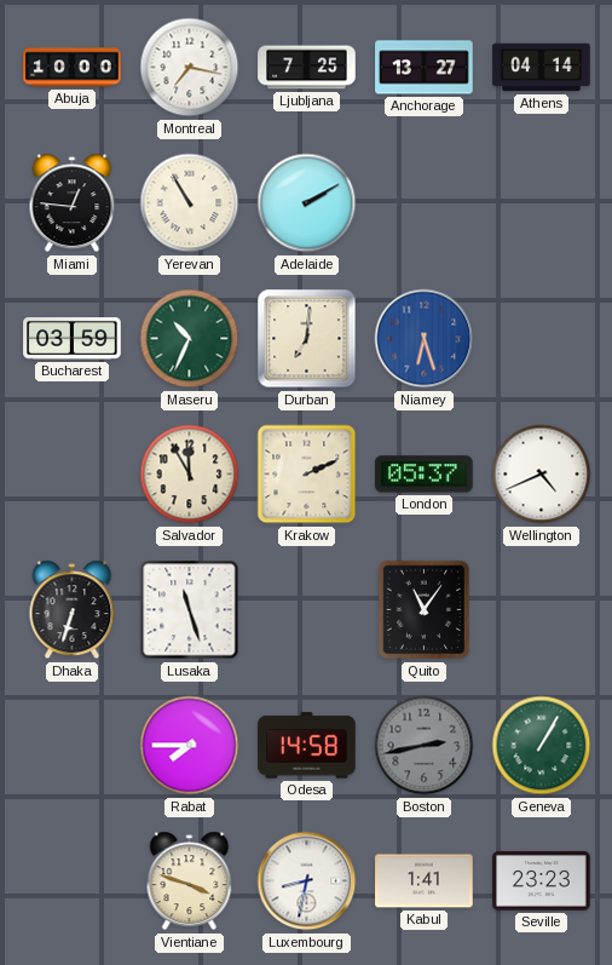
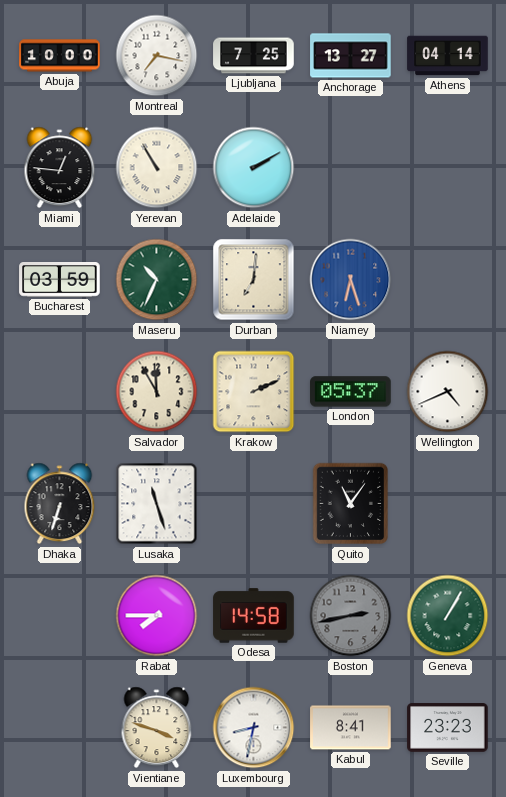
Kabul: 1:41 -> 8:41
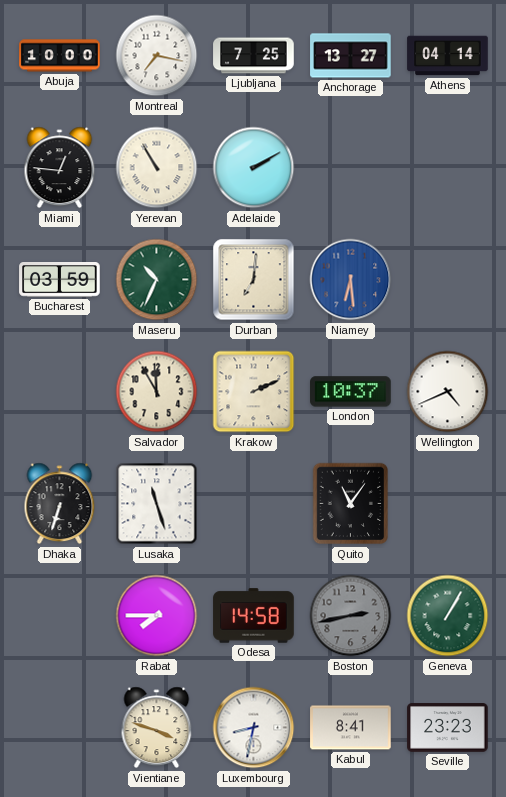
Niamey: 6:27 -> 6:29
London: 05:37 -> 10:37
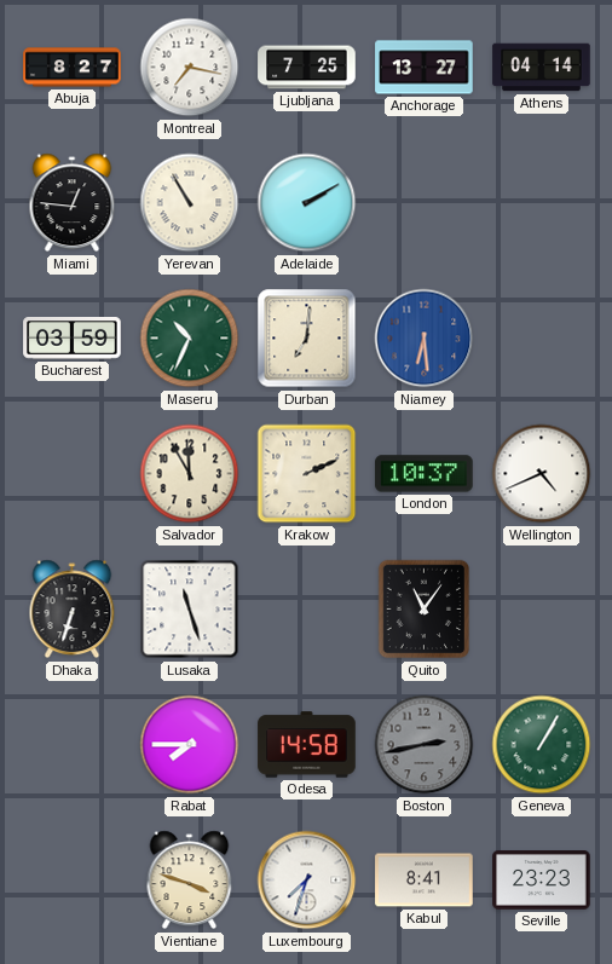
Abuja: 10:00 -> 8:27
Luxembourg: 8:32 -> 7:33
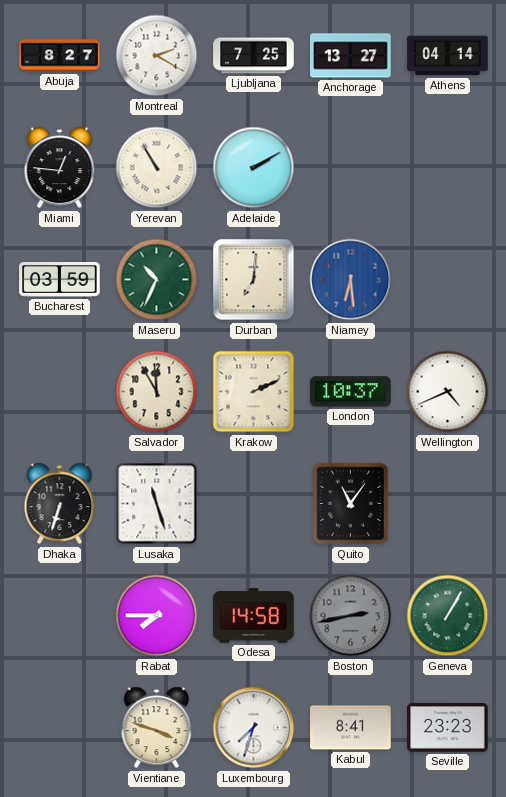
Montreal: 7:17 -> 2:20
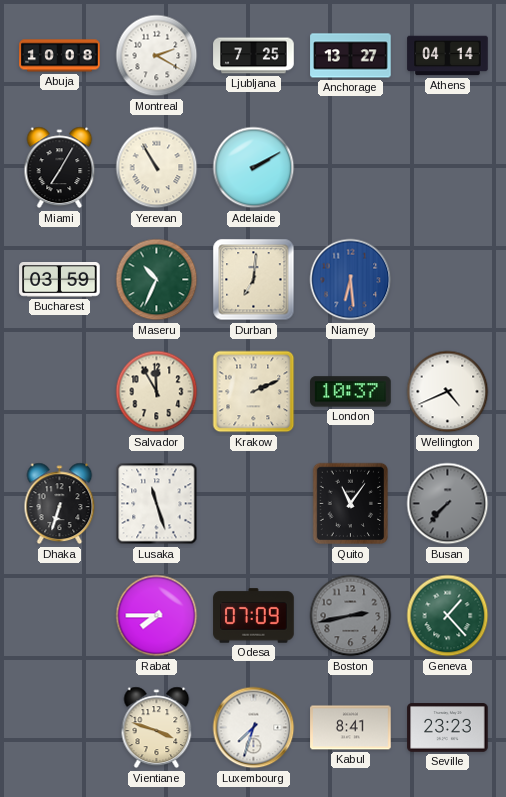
Abuja: 8:27 -> 10:08
Miami: 12:46 -> 7:05
Busan: none -> 7:37
Odesa: 14:58 -> 07:09
Geneva: 1:05 -> 1:23
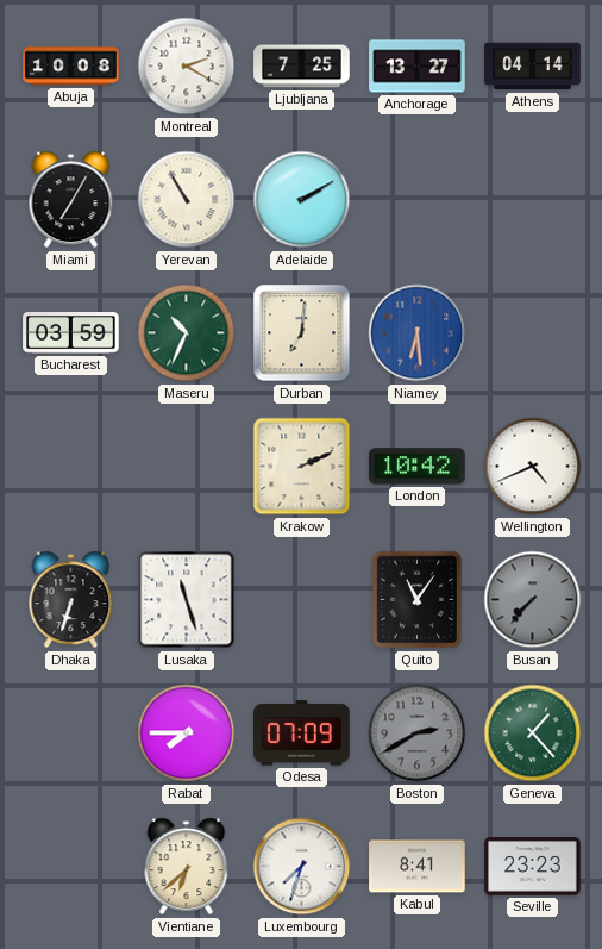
Salvador: 11:55 -> none
London: 10:37 -> 10:42
Boston: 2:43 -> 2:40
Vientiane: 3:48 -> 6:38
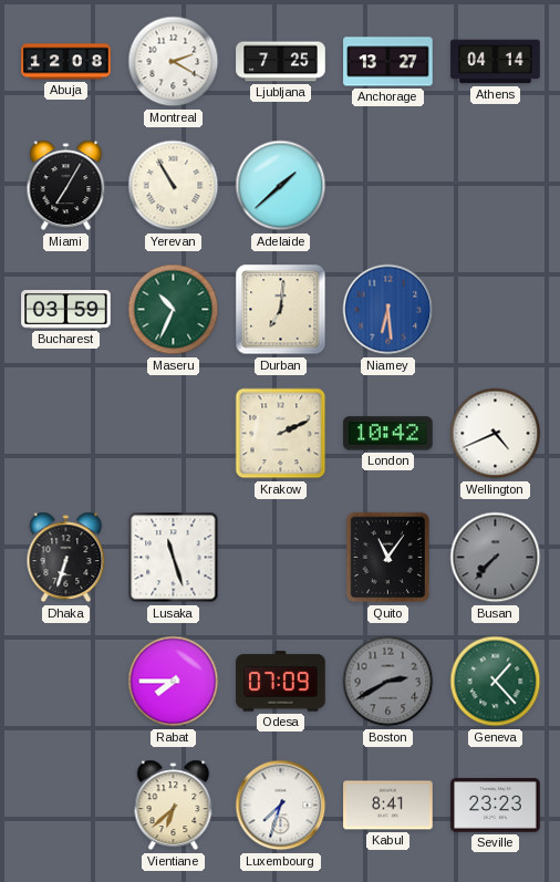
Abuja: 10:08 -> 12:08
Adelaide: 2:10 -> 1:38
